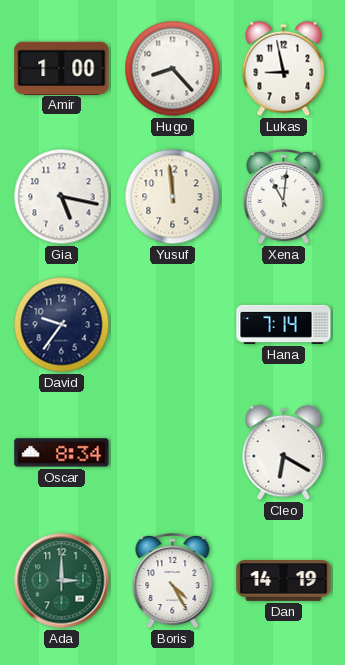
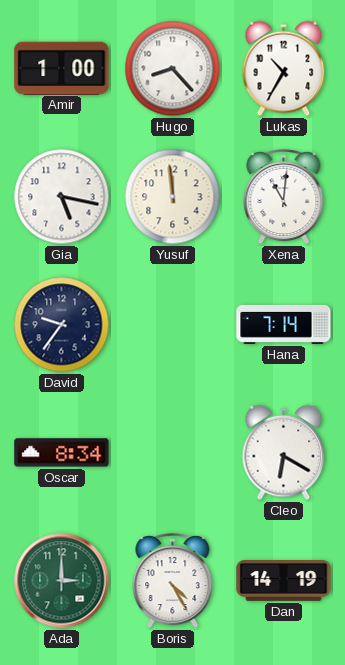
Lukas: 8:58 -> 10:35
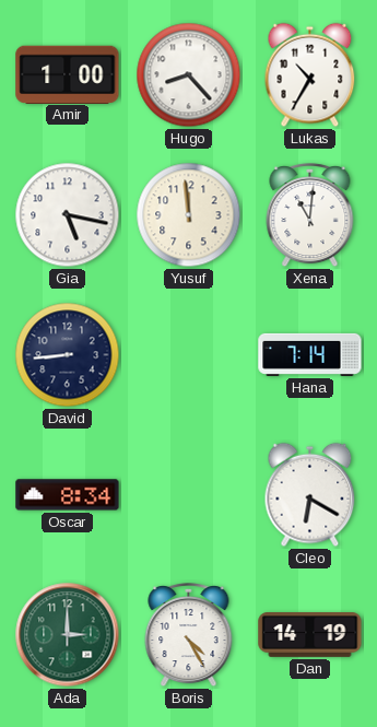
David: 9:36 -> 8:44
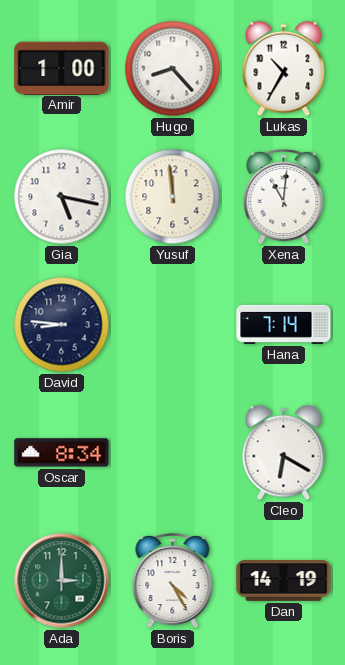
David: 8:44 -> 8:46
